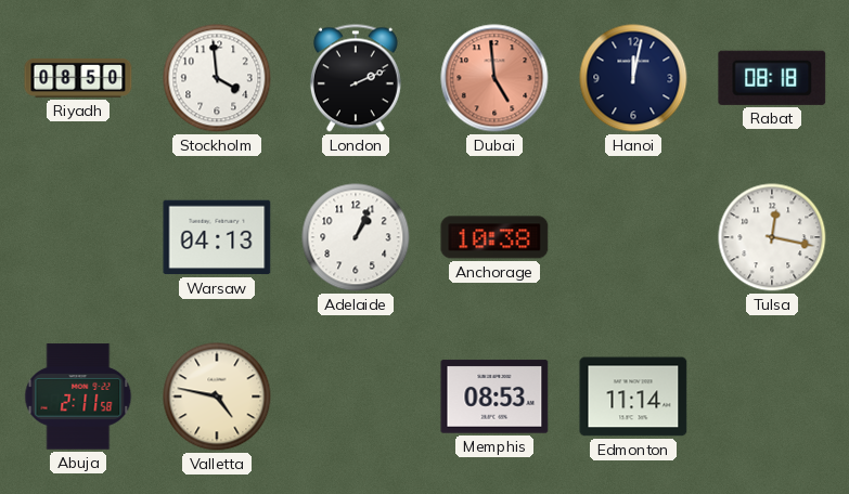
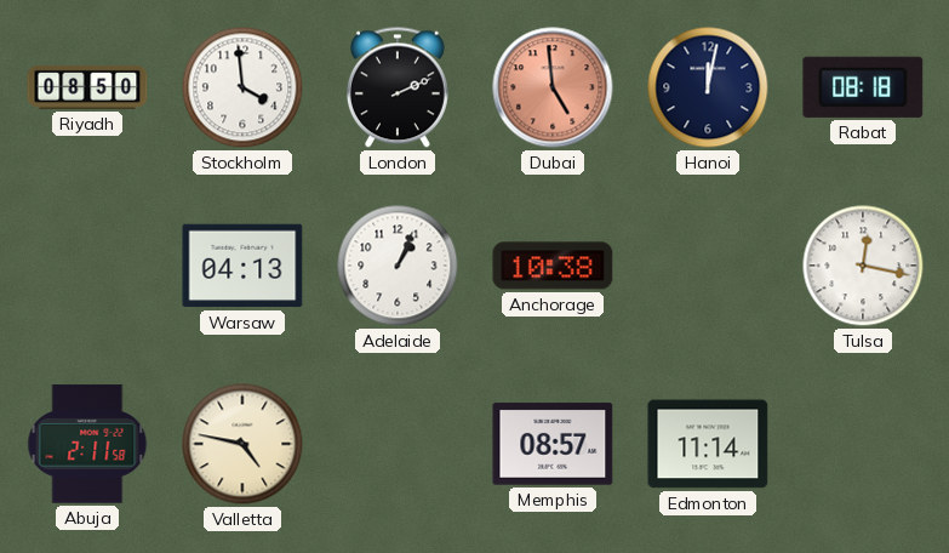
Memphis: 08:53 -> 08:57
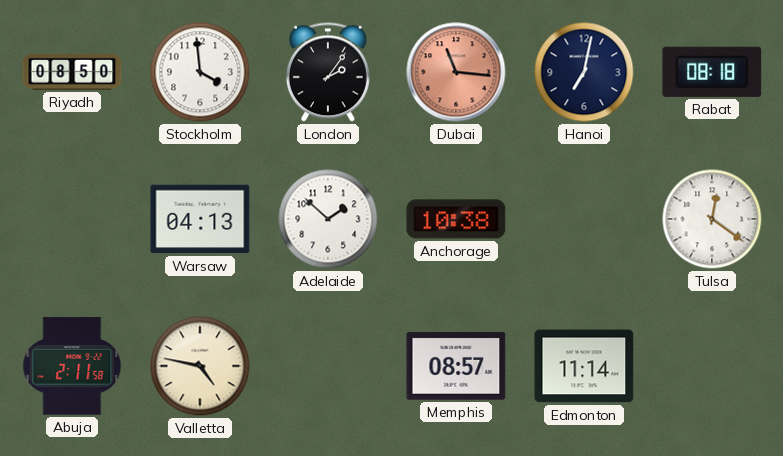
London: 2:11 -> 2:06
Dubai: 4:59 -> 11:16
Hanoi: 12:02 -> 7:02
Adelaide: 1:04 -> 1:52
Tulsa: 12:17 -> 12:21
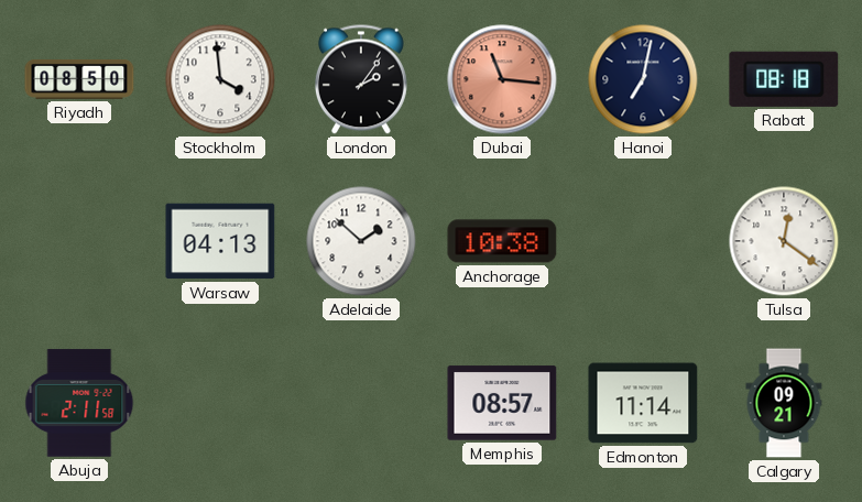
Valletta: 4:47 -> none
Calgary: none -> 09:21
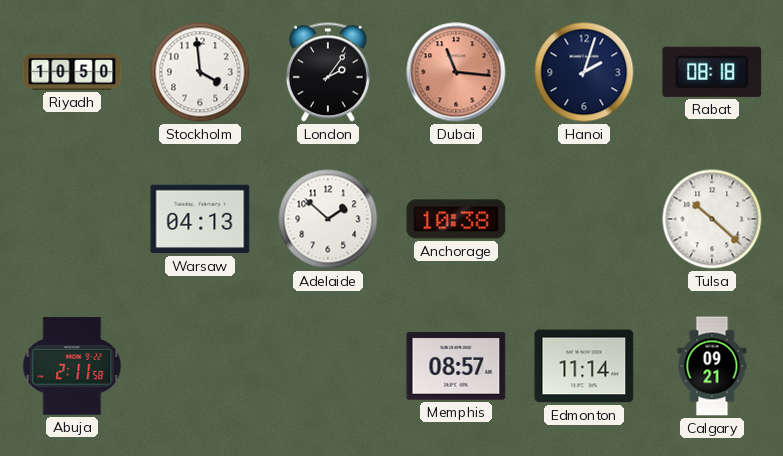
Riyadh: 08:50 -> 10:50
Hanoi: 7:02 -> 2:03
Tulsa: 12:21 -> 10:22
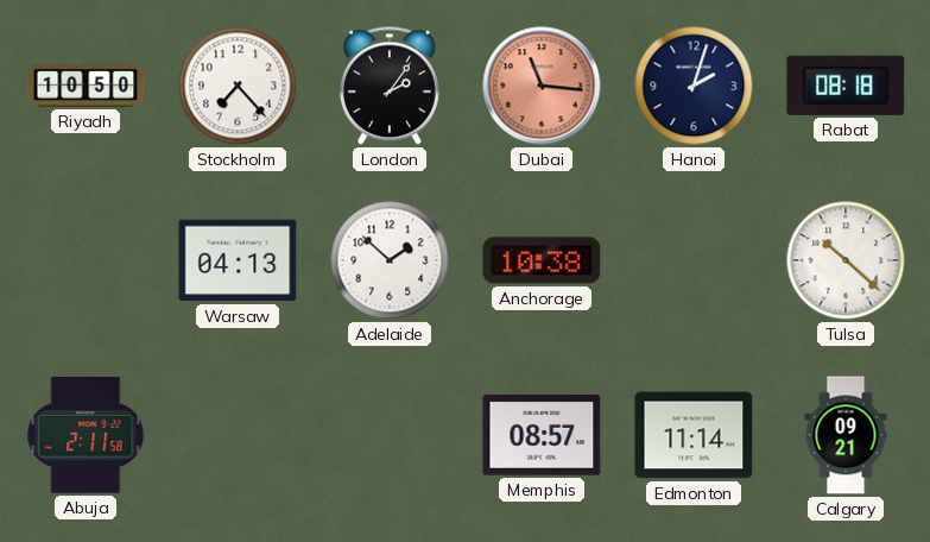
Stockholm: 3:59 -> 7:23
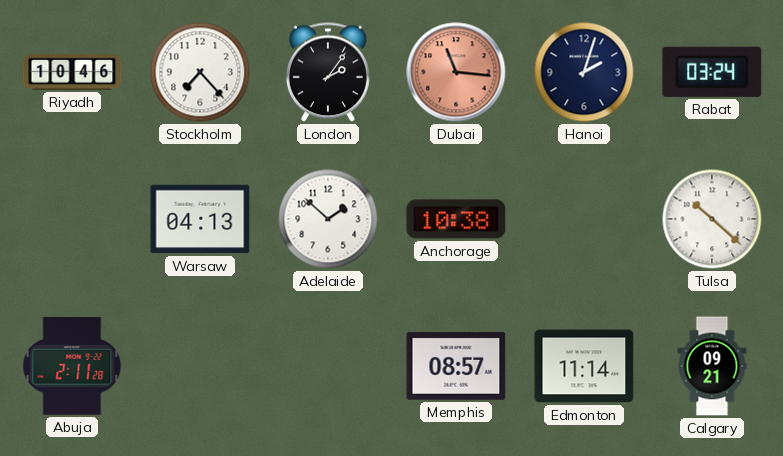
Riyadh: 10:50 -> 10:46
Rabat: 08:18 -> 03:24
Abuja: 2:11:58 -> 2:11:28
